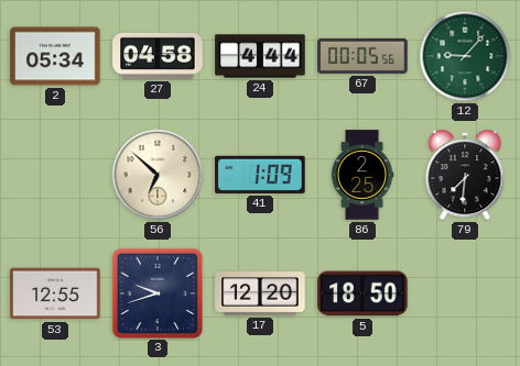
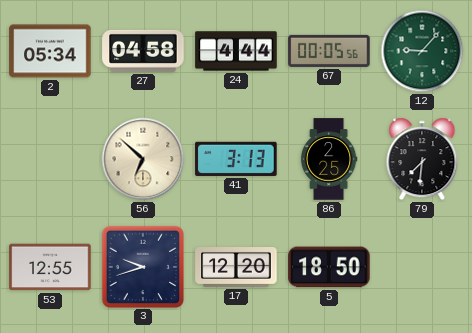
41: 1:09 -> 3:13
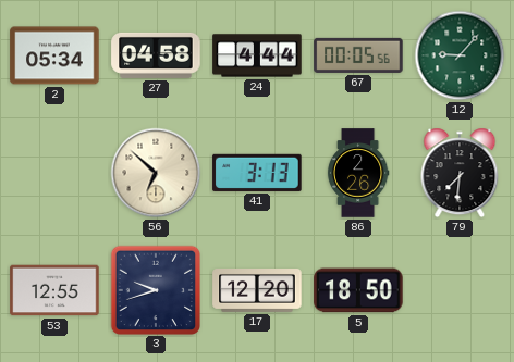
86: 2:25 -> 2:26
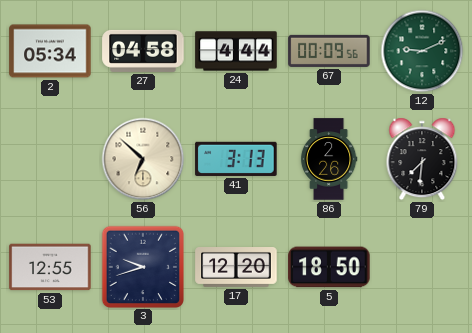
67: 00:05 -> 00:09
12: 9:07 -> 9:11
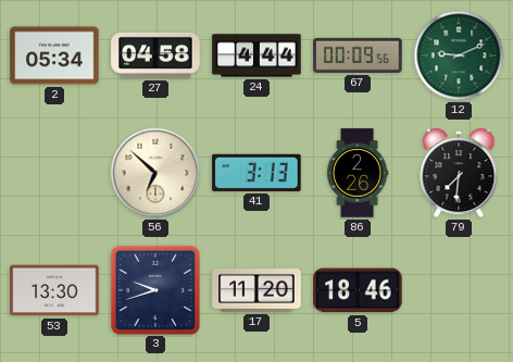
53: 12:55 -> 13:30
17: 12:20 -> 11:20
5: 18:50 -> 18:46
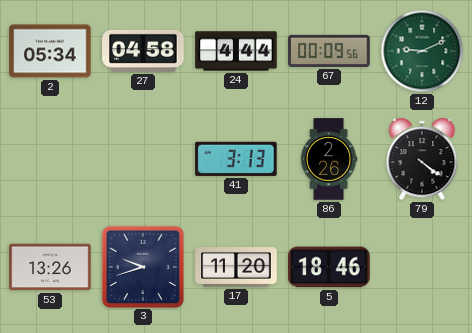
56: 6:52 -> none
79: 7:31 -> 4:21
53: 13:30 -> 13:26
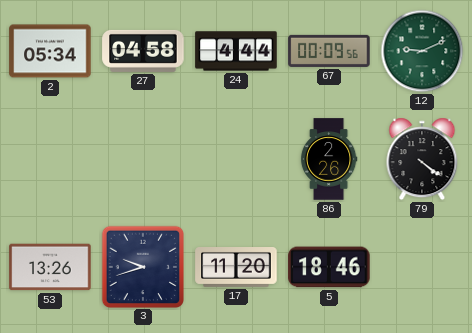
41: 3:13 -> none
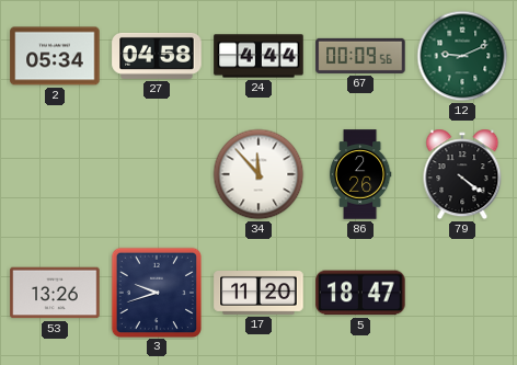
34: none -> 11:53
5: 18:46 -> 18:47
